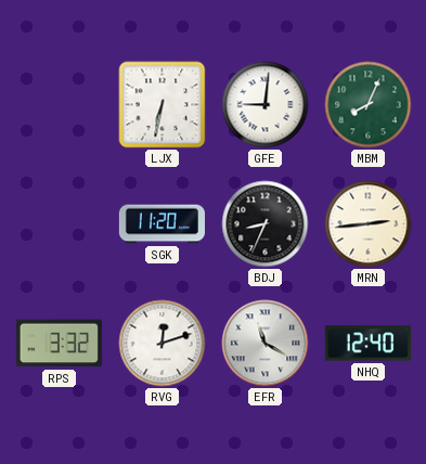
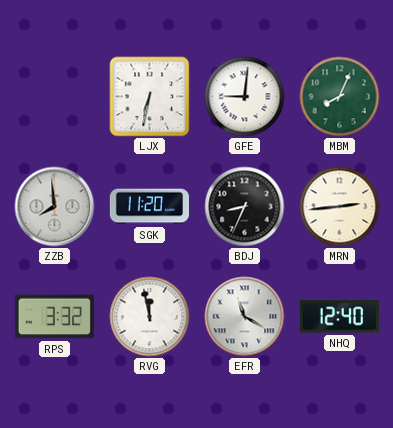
ZZB: none -> 7:59
RVG: 12:12 -> 11:58
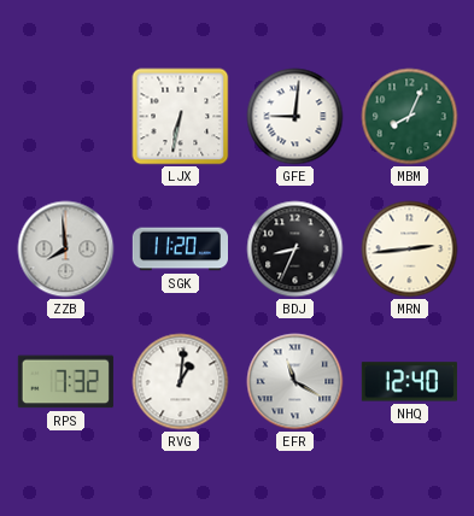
RPS: 3:32 -> 7:32
RVG: 11:58 -> 1:01
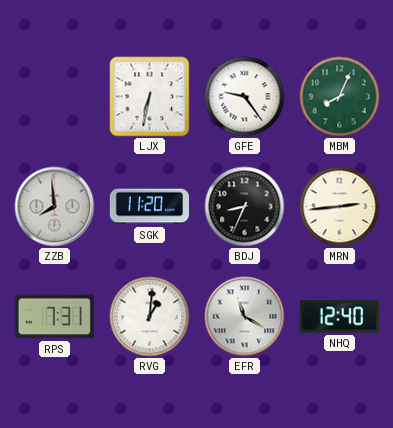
GFE: 9:01 -> 9:24
RPS: 7:32 -> 7:31
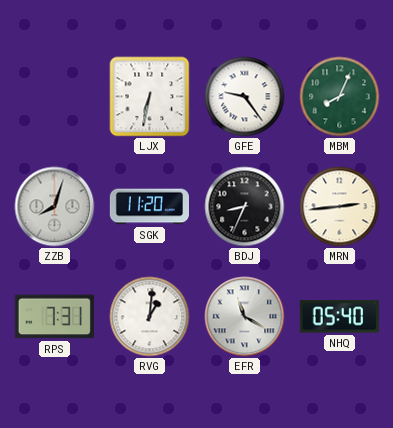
ZZB: 7:59 -> 8:03
NHQ: 12:40 -> 05:40
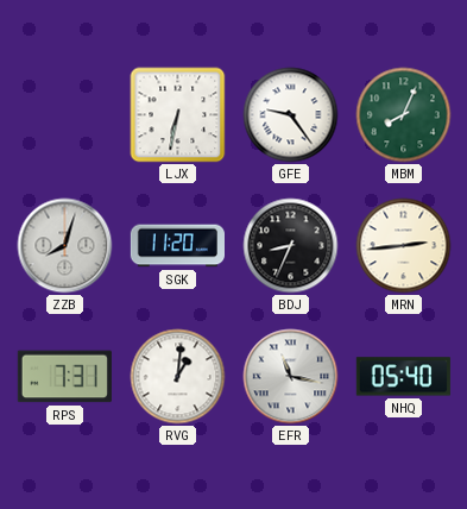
EFR: 11:20 -> 11:17
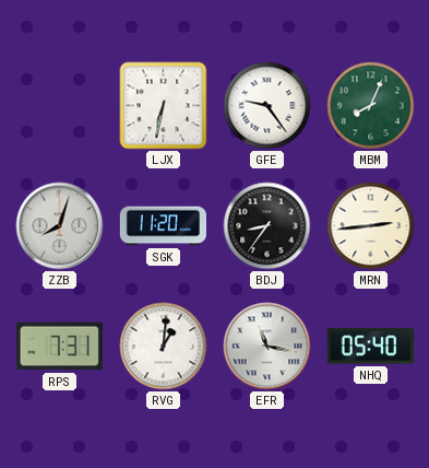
BDJ: 8:34 -> 8:36
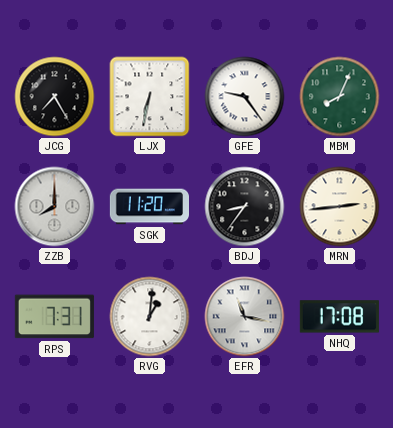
JCG: none -> 7:25
ZZB: 8:03 -> 8:00
NHQ: 05:40 -> 17:08
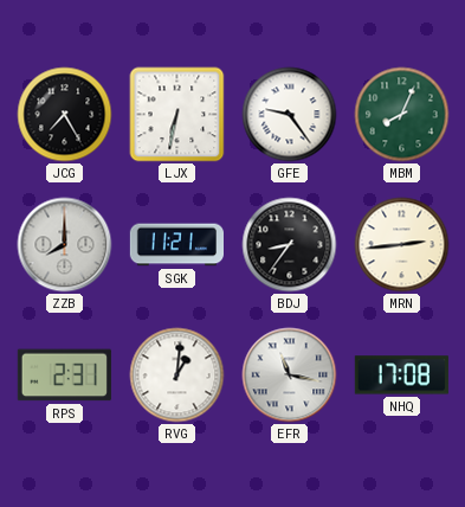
SGK: 11:20 -> 11:21
RPS: 7:31 -> 2:31
